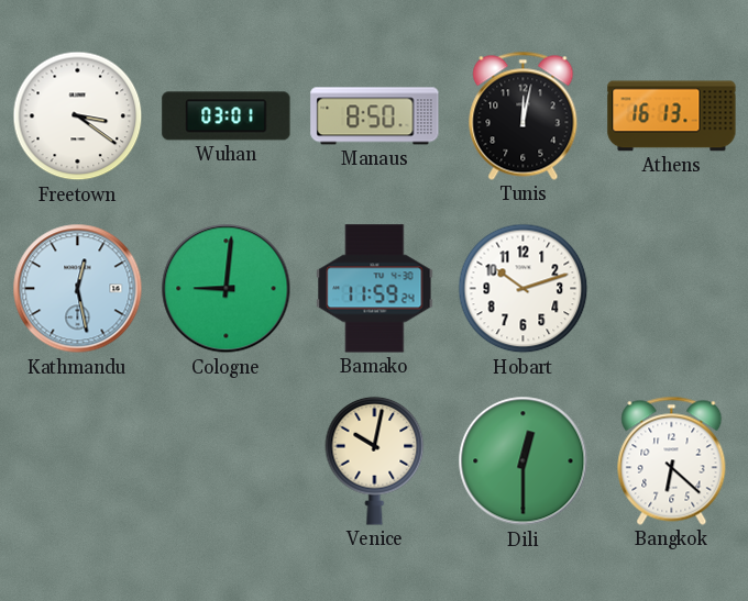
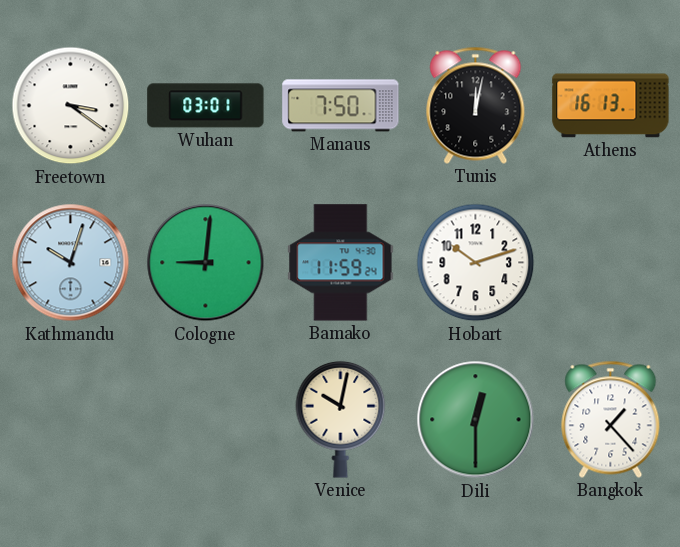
Manaus: 8:50 -> 7:50
Kathmandu: 12:28 -> 10:03
Bangkok: 6:22 -> 1:23
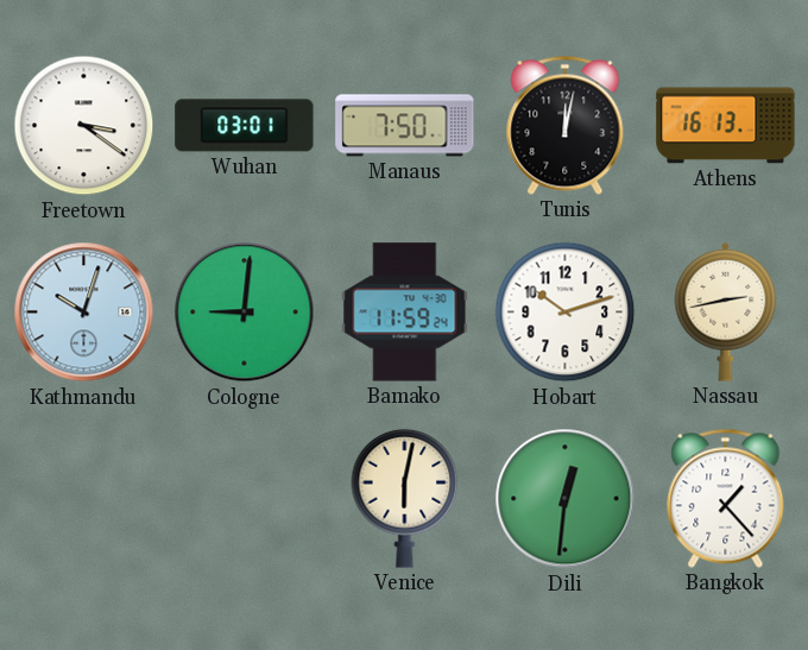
Nassau: none -> 2:43
Venice: 10:02 -> 6:02
Dili: 12:30 -> 12:31
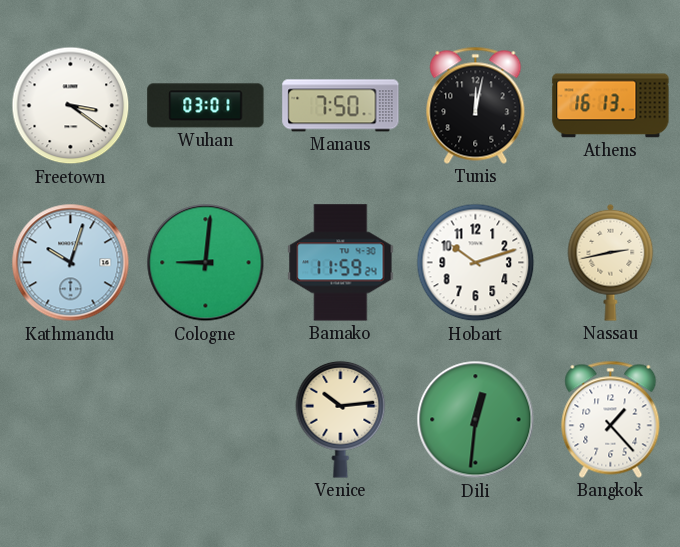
Venice: 6:02 -> 10:14
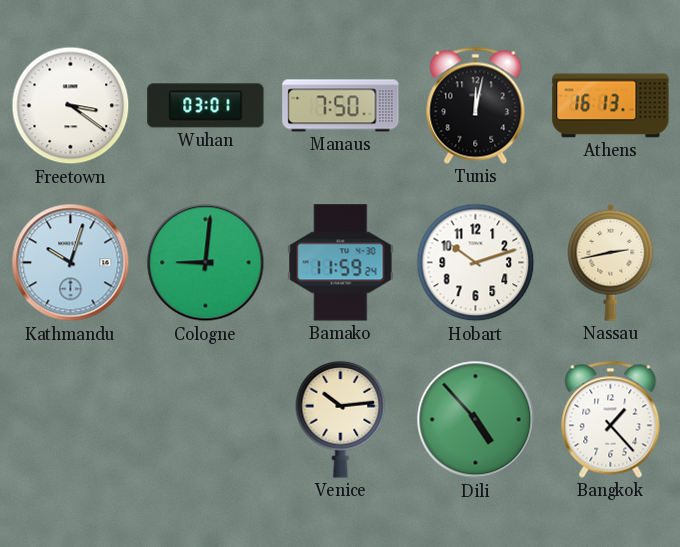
Dili: 12:31 -> 4:53
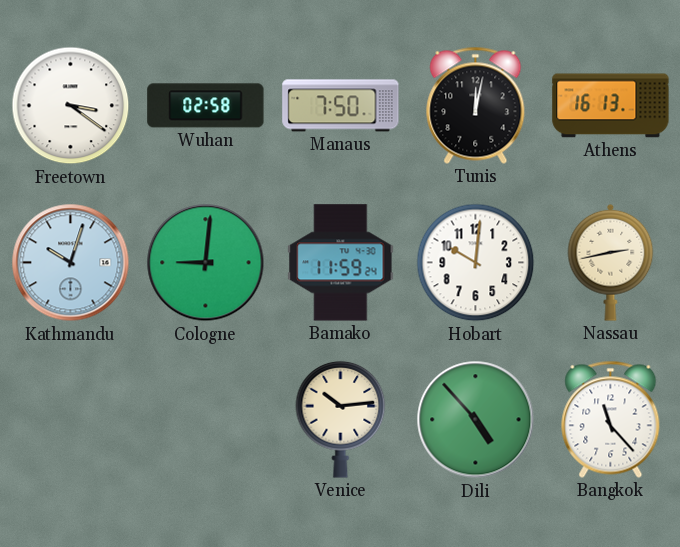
Wuhan: 03:01 -> 02:58
Hobart: 10:12 -> 10:01
Bangkok: 1:23 -> 11:23
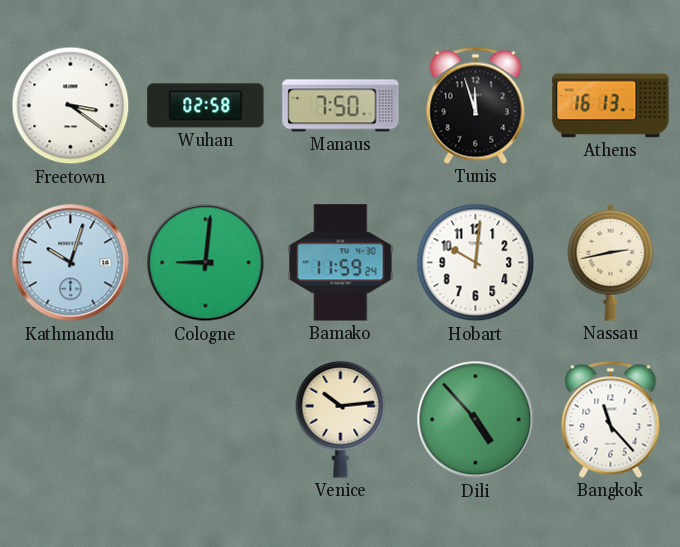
Tunis: 12:02 -> 11:57
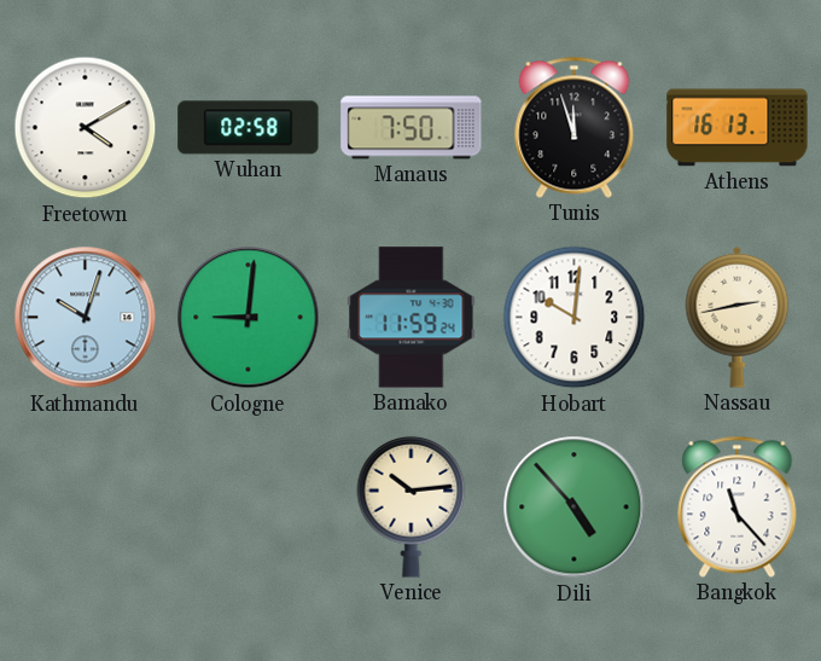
Freetown: 3:21 -> 4:10
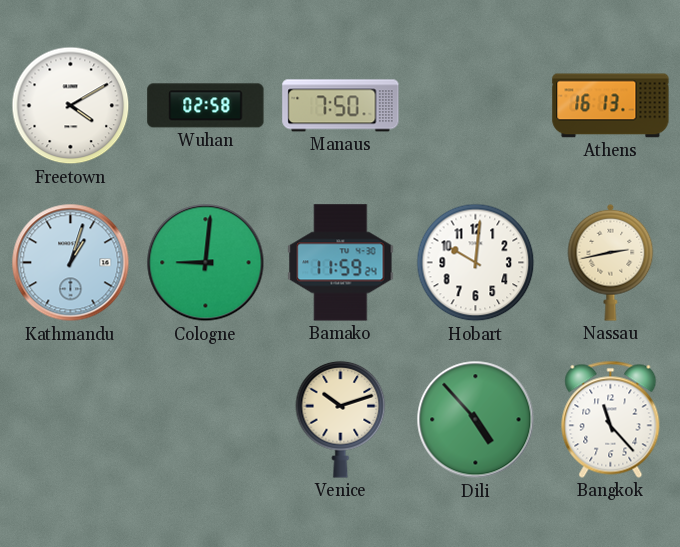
Tunis: 11:57 -> none
Kathmandu: 10:03 -> 1:03
Venice: 10:14 -> 10:12
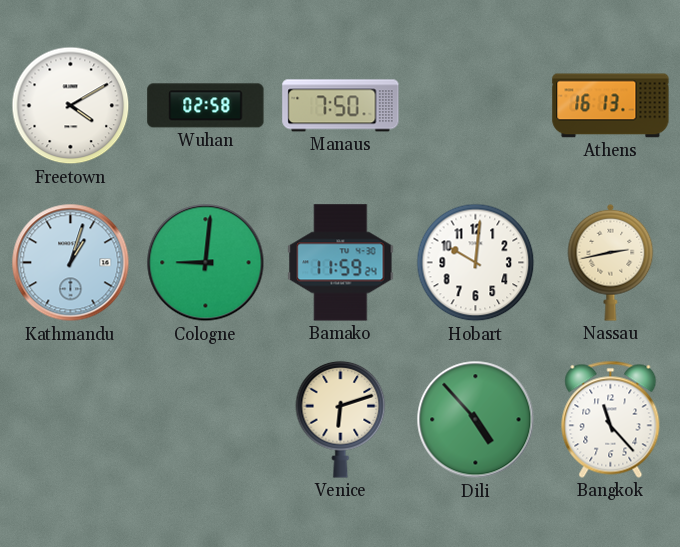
Venice: 10:12 -> 6:12
